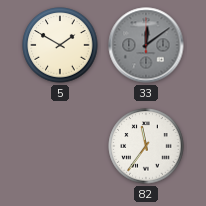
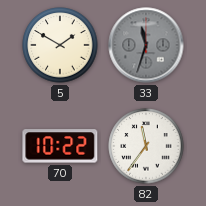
33: 12:09 -> 11:33
70: none -> 10:22
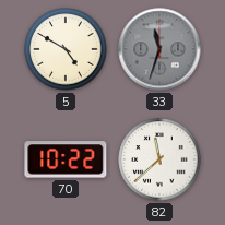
5: 1:50 -> 4:50
82: 11:36 -> 11:38
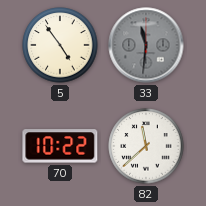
5: 4:50 -> 4:54
33: 11:33 -> 11:31
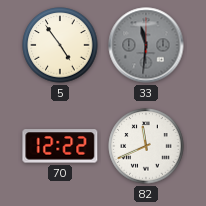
70: 10:22 -> 12:22
82: 11:38 -> 11:41
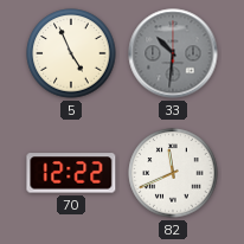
5: 4:54 -> 4:56
33: 11:31 -> 10:31
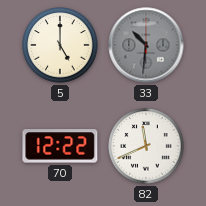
5: 4:56 -> 5:00
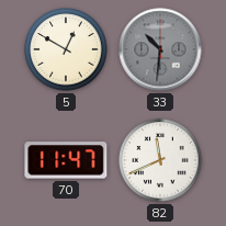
5: 5:00 -> 12:50
70: 12:22 -> 11:47
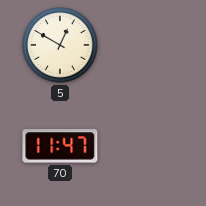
33: 10:31 -> none
82: 11:41 -> none
